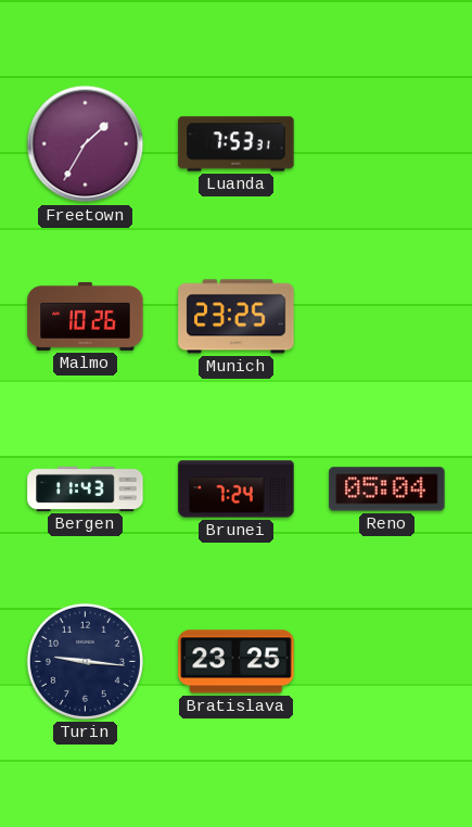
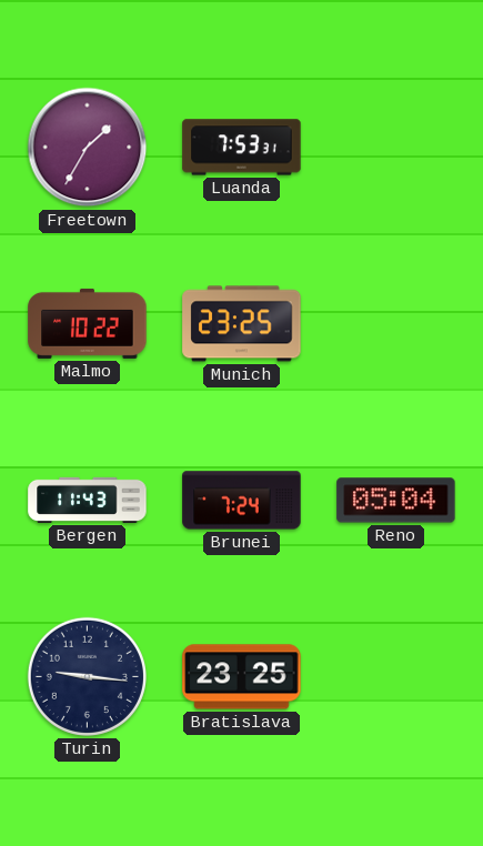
Malmo: 10:26 -> 10:22
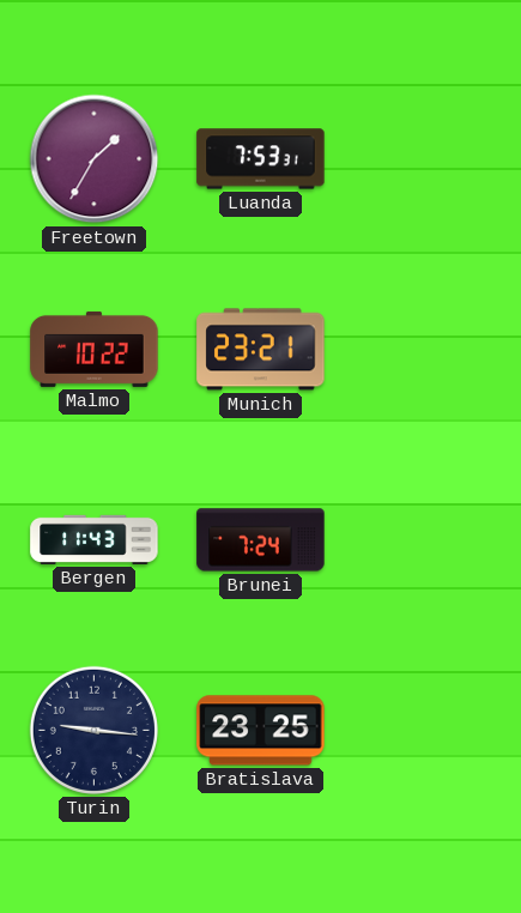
Munich: 23:25 -> 23:21
Reno: 05:04 -> none
